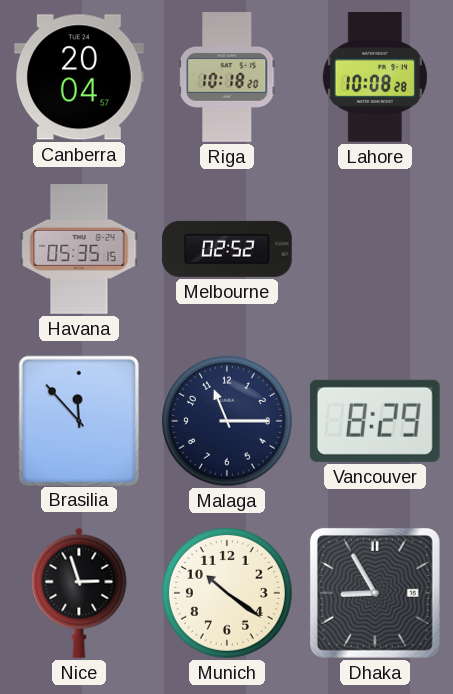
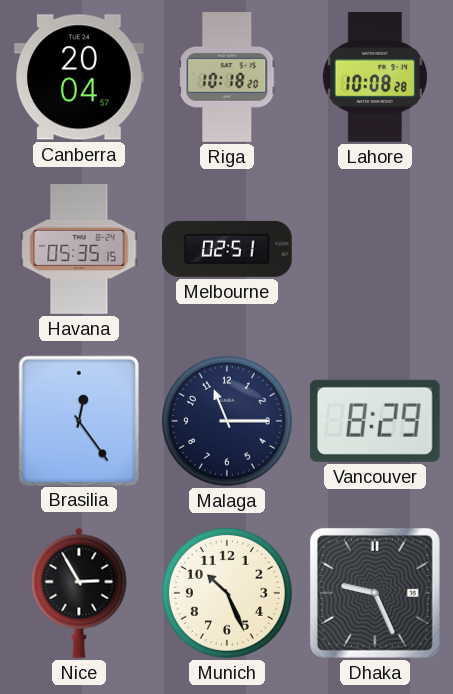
Melbourne: 02:52 -> 02:51
Brasilia: 11:53 -> 12:24
Nice: 2:57 -> 2:55
Munich: 10:21 -> 10:26
Dhaka: 8:55 -> 9:26
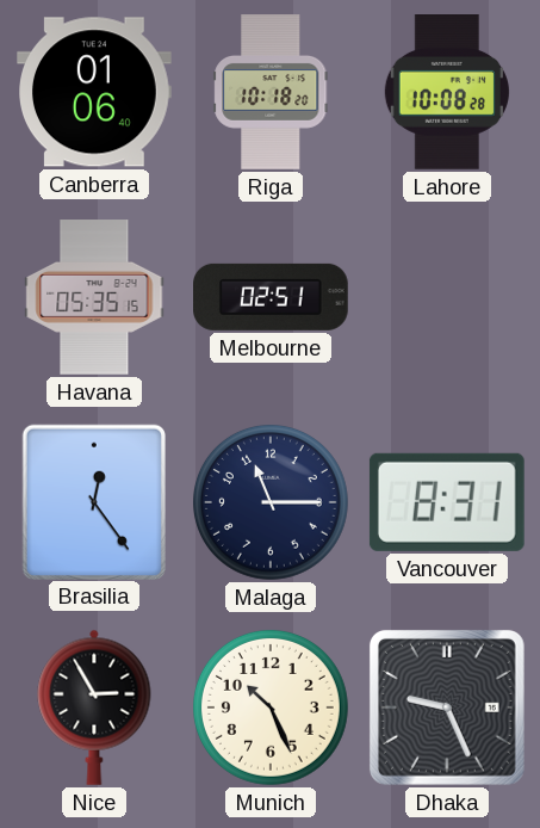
Canberra: 20:04 -> 01:06
Vancouver: 8:29 -> 8:31
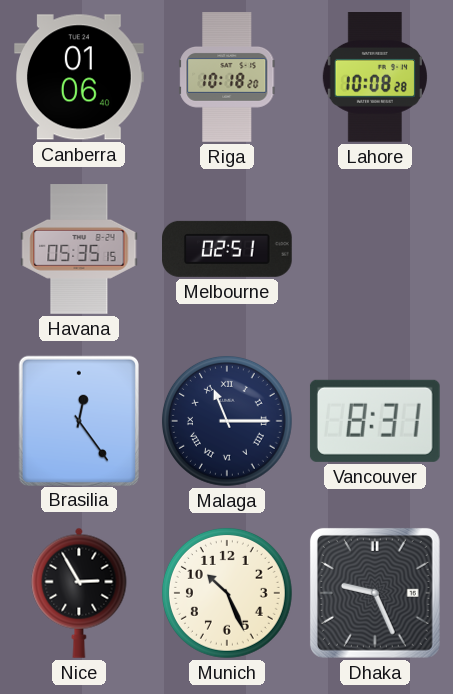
Malaga numerals: Arabic -> Roman
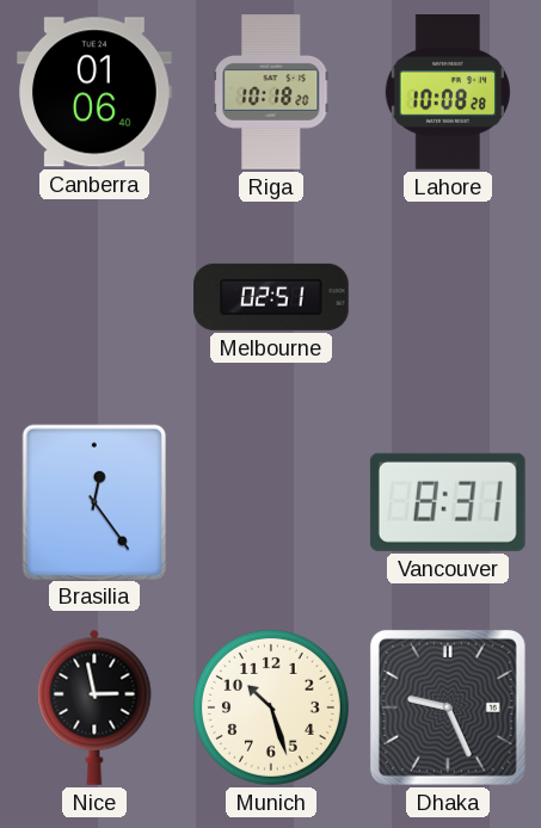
Havana: 05:35 -> none
Malaga: 11:15 -> none
Nice: 2:55 -> 2:58
Munich: 10:26 -> 10:27
